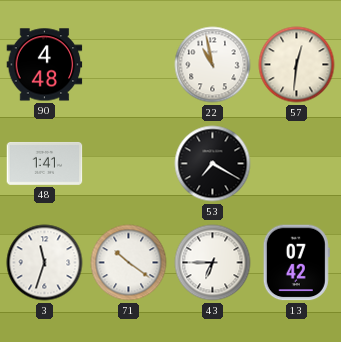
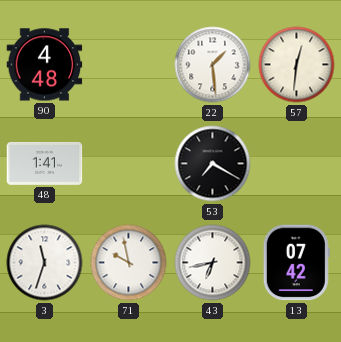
22: 10:58 -> 1:29
71: 10:21 -> 9:58
43: 6:45 -> 6:43
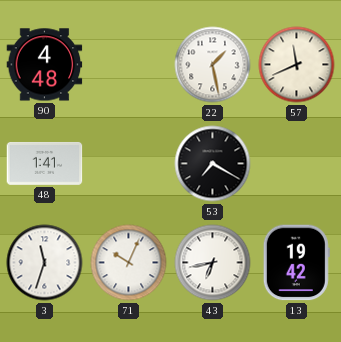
22: 1:29 -> 1:28
57: 12:31 -> 11:41
71: 9:58 -> 10:04
13: 07:42 -> 19:42
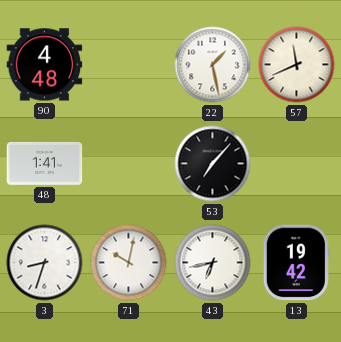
53: 7:20 -> 7:07
3: 11:33 -> 8:33
71: 10:04 -> 10:02
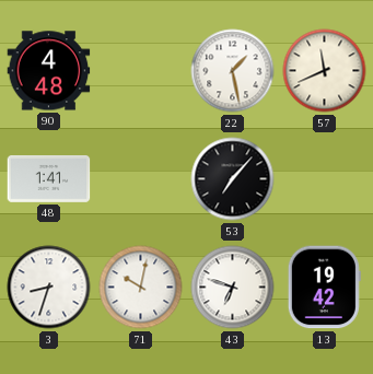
43: 6:43 -> 6:48
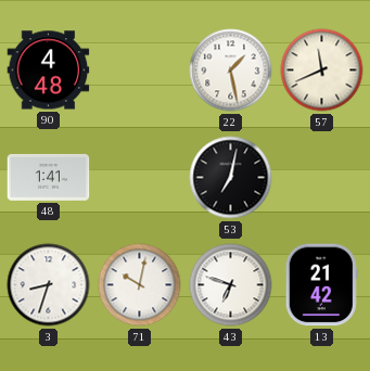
53: 7:07 -> 7:02
13: 19:42 -> 21:42
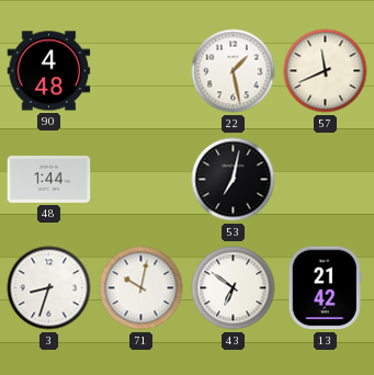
48: 1:41 -> 1:44
43: 6:48 -> 6:51
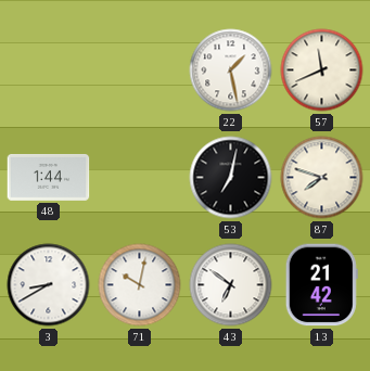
90: 4:48 -> none
87: none -> 7:48
3: 8:33 -> 8:40
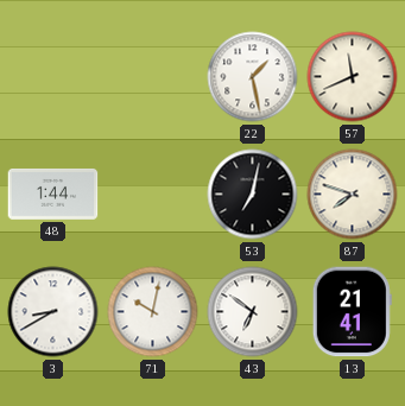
13: 21:42 -> 21:41
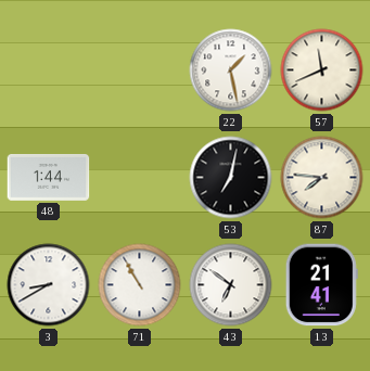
87: 7:48 -> 7:46
71: 10:02 -> 10:55
